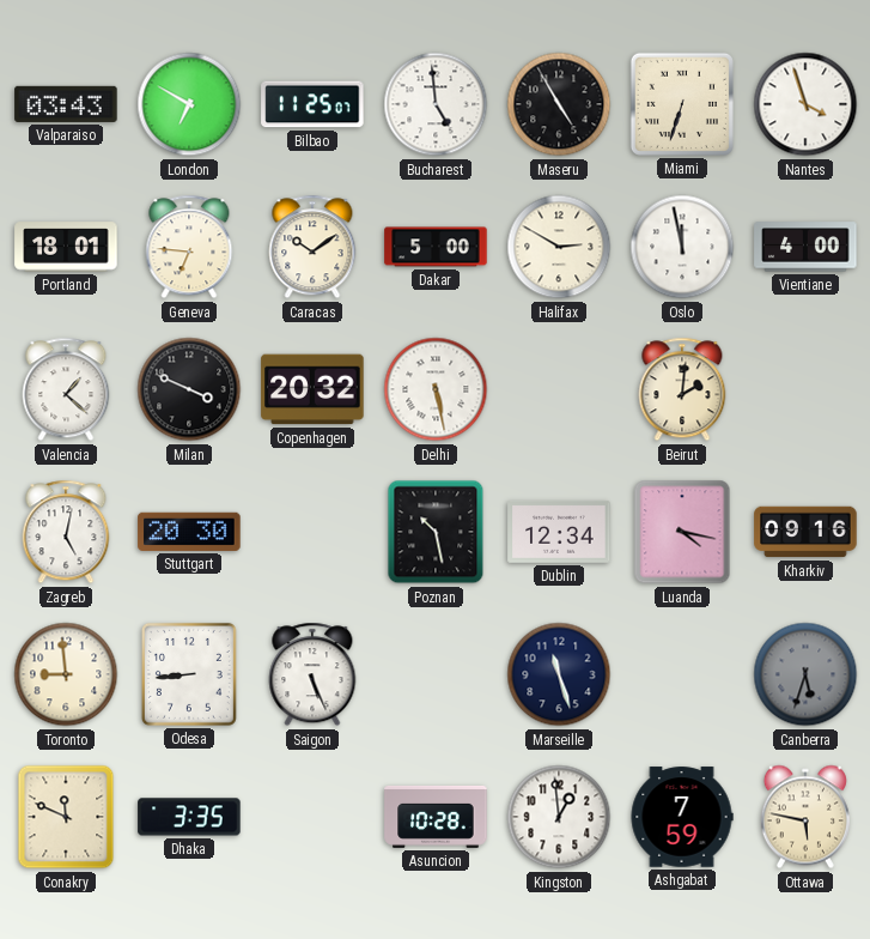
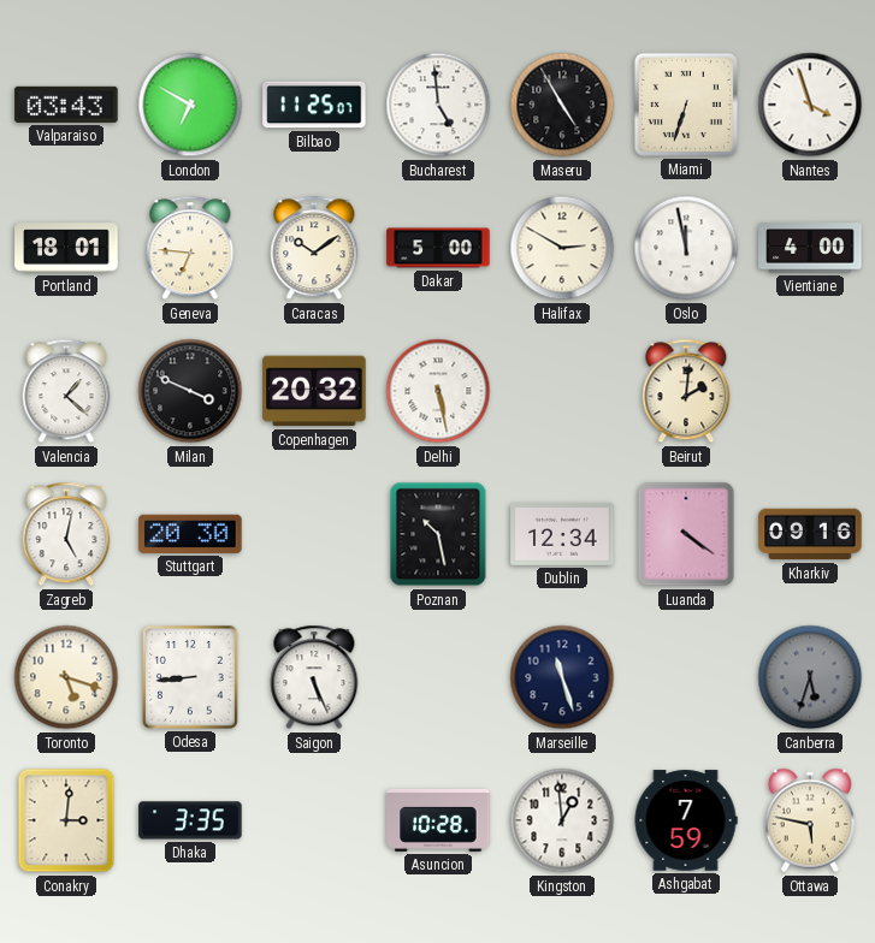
Luanda: 4:17 -> 4:21
Toronto: 8:59 -> 5:18
Conakry: 11:49 -> 3:01
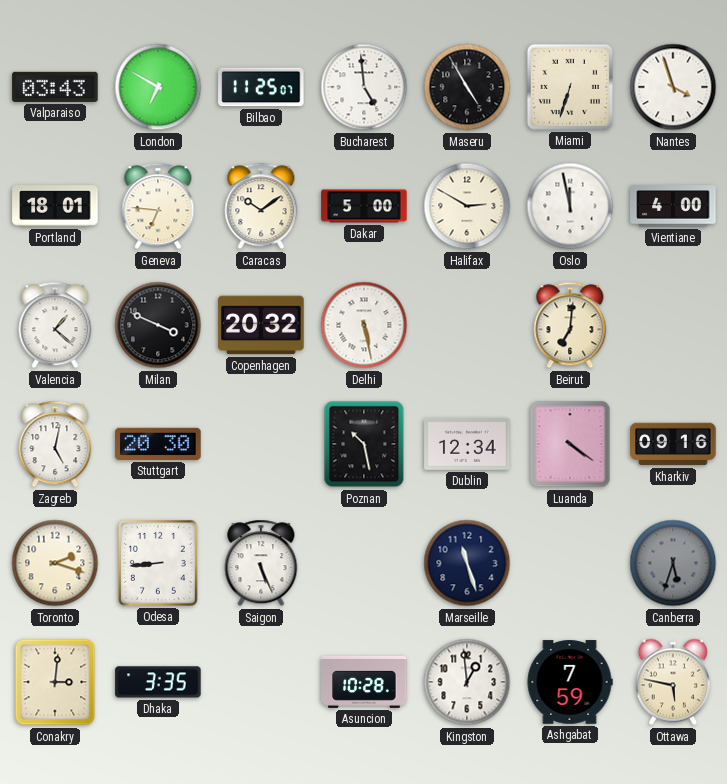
Beirut: 2:01 -> 7:01
Toronto: 5:18 -> 2:18
